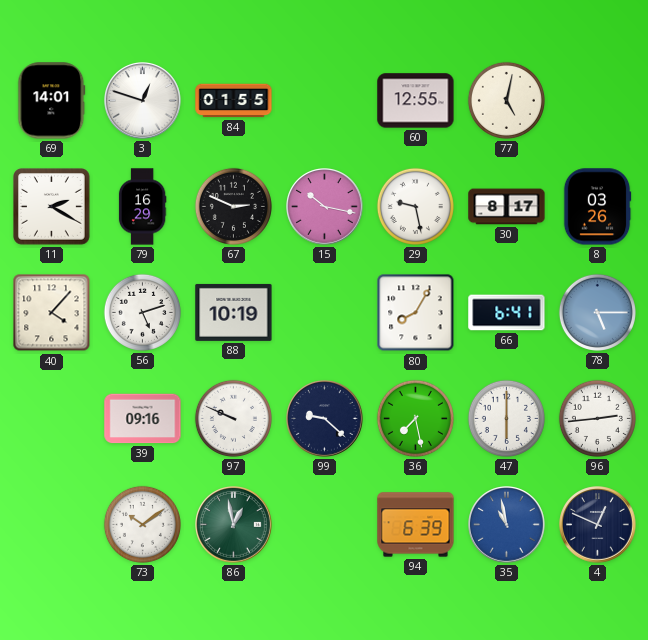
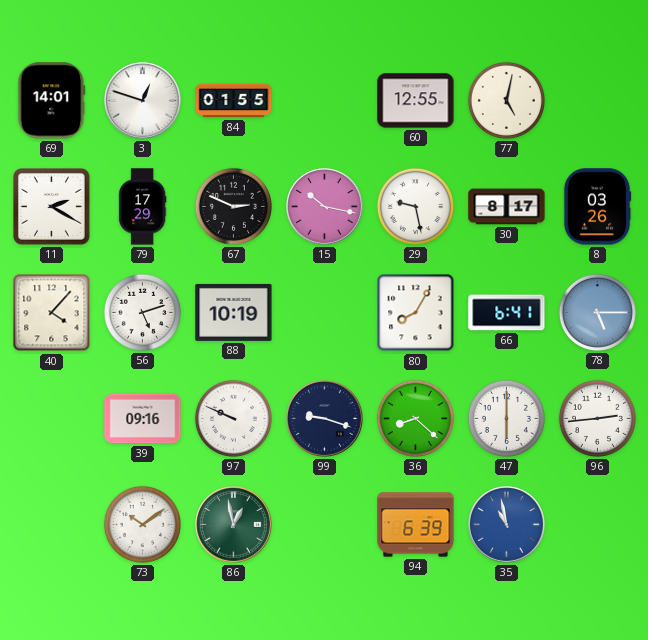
79: 16:29 -> 17:29
99: 9:22 -> 9:18
36: 7:28 -> 8:22
4: 12:49 -> none
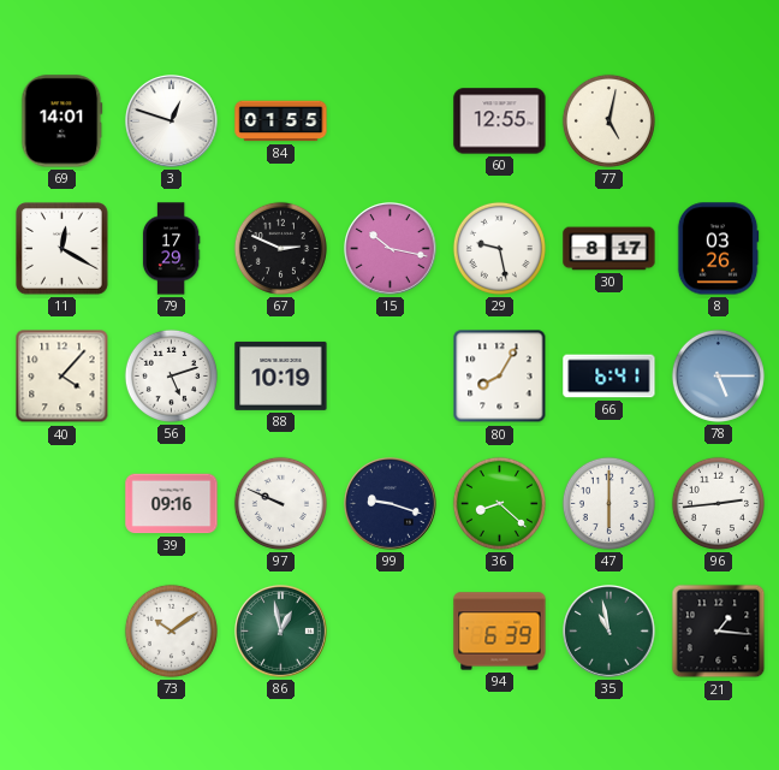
11: 2:20 -> 12:20
35 dial: blue -> green
21: none -> 1:16
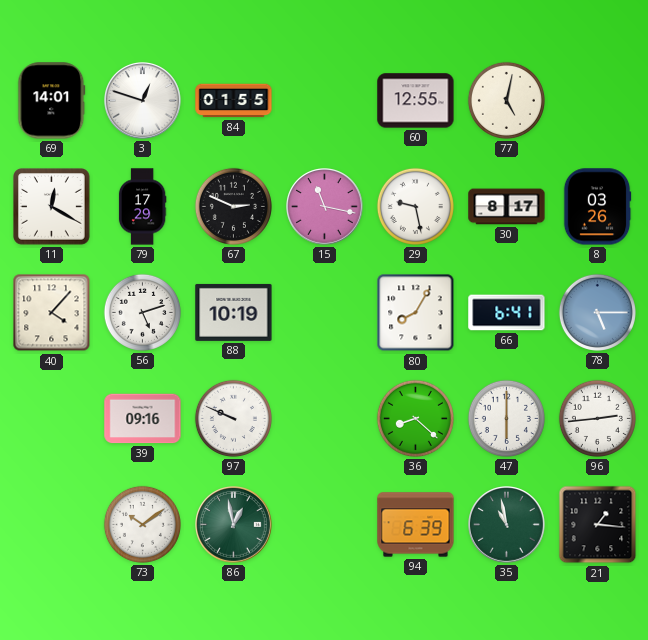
15: 10:17 -> 11:17
99: 9:18 -> none
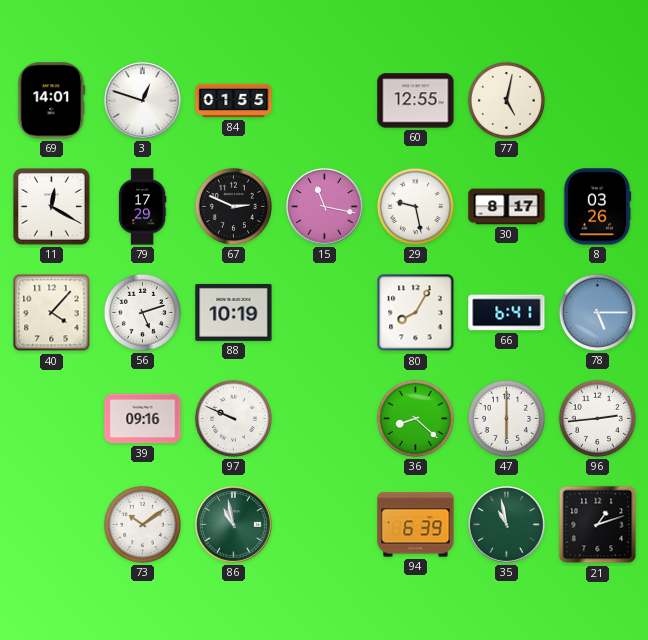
86: 12:58 -> 10:58
21: 1:16 -> 1:12
